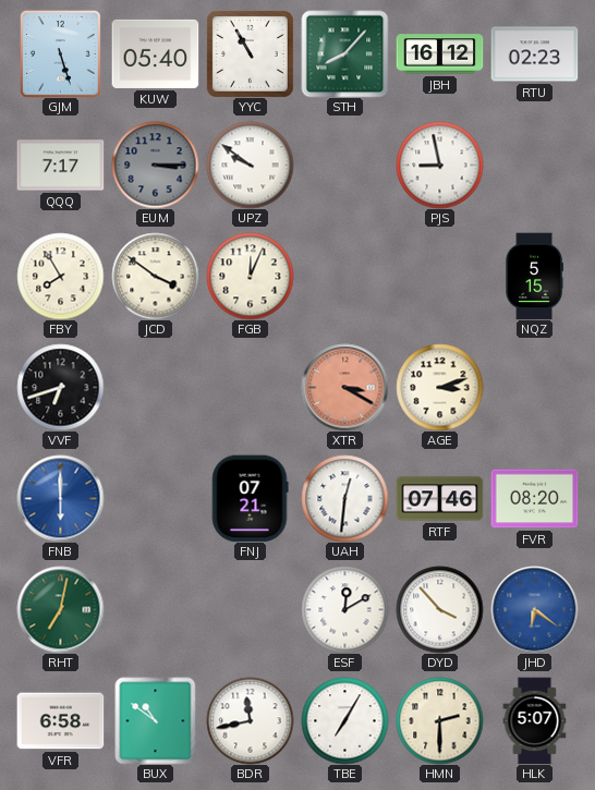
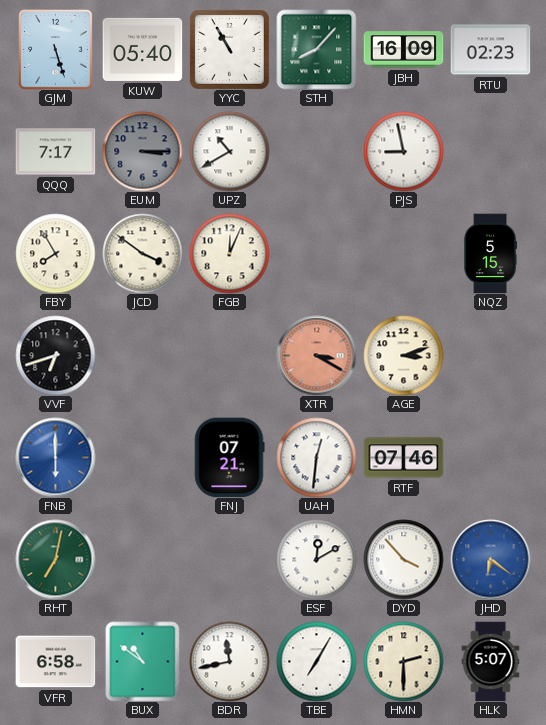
JBH: 16:12 -> 16:09
UPZ: 9:51 -> 10:40
FVR: 08:20 -> none
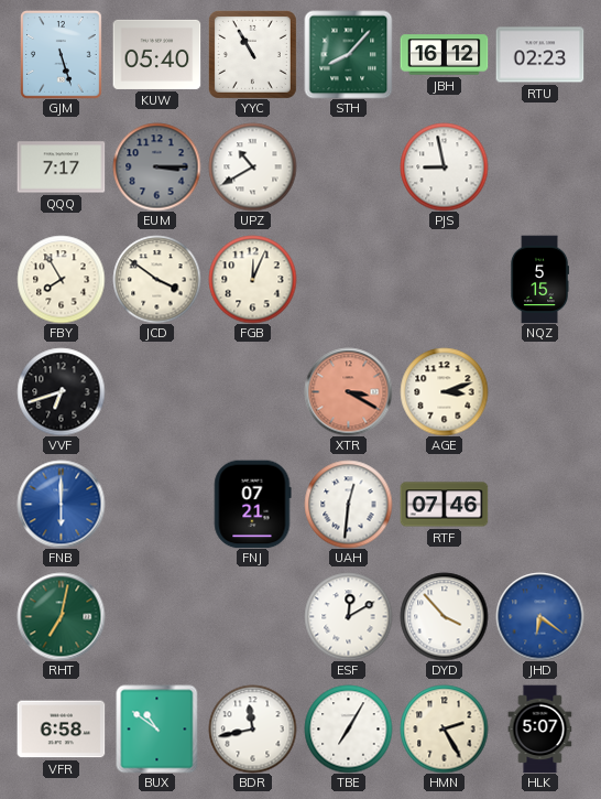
JBH: 16:09 -> 16:12
HMN: 2:30 -> 2:25
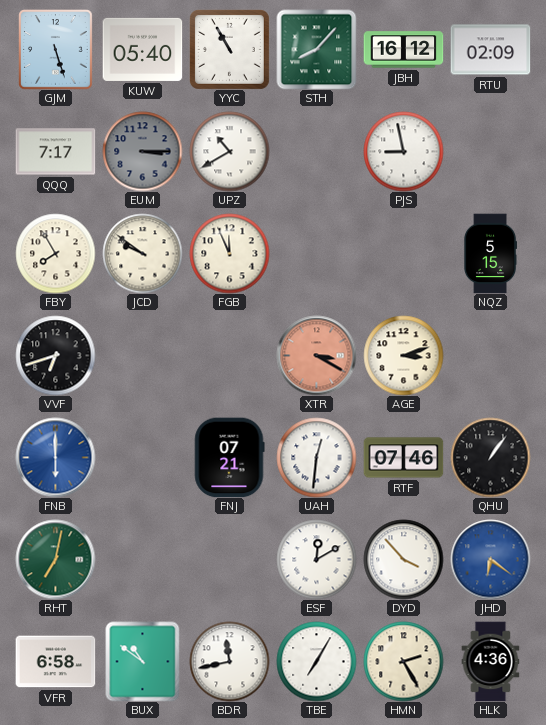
RTU: 02:23 -> 02:09
JCD: 3:51 -> 9:51
FGB: 12:04 -> 11:56
QHU: none -> 1:06
HLK: 5:07 -> 4:36
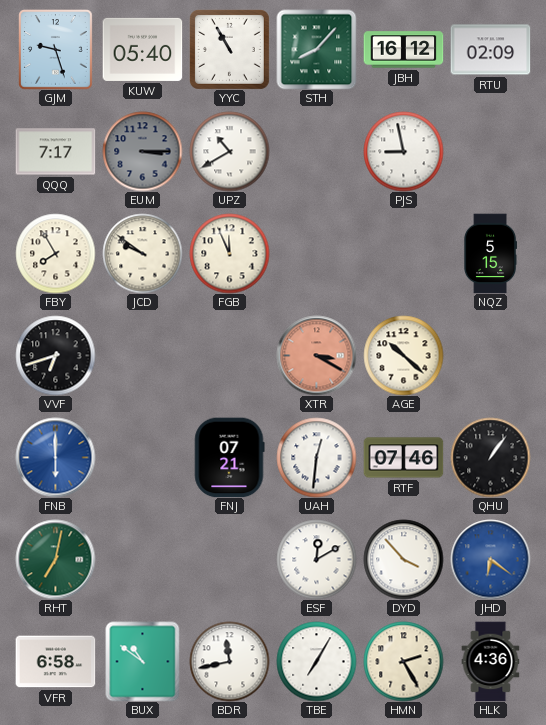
GJM: 5:27 -> 9:27
AGE: 3:12 -> 10:22
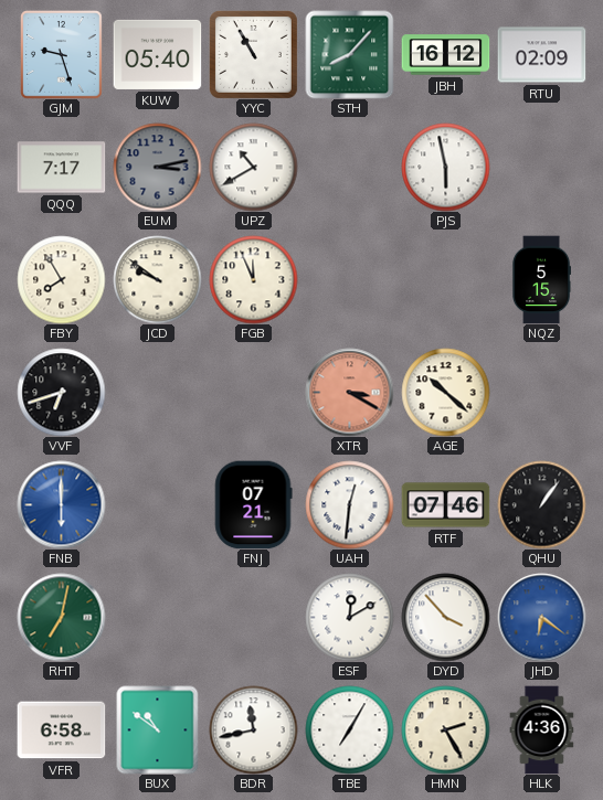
EUM: 3:15 -> 3:13
PJS: 8:58 -> 5:58
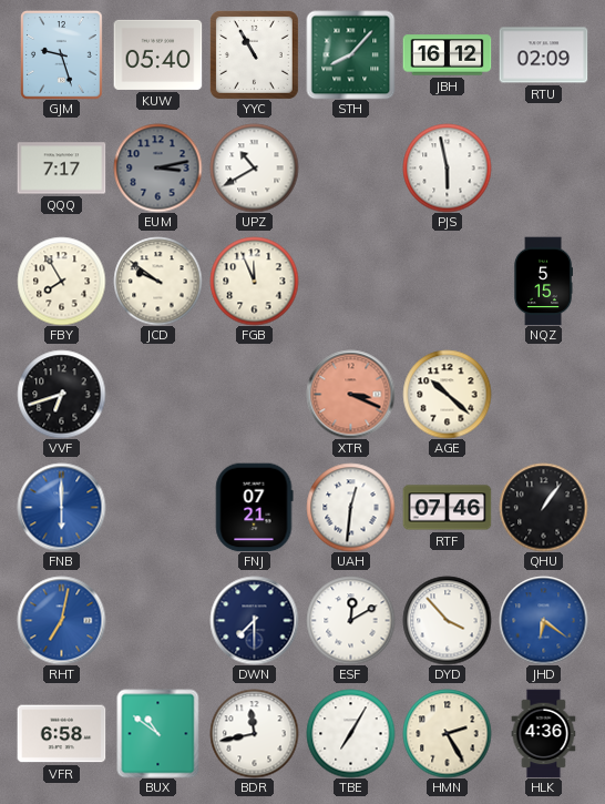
XTR: 3:20 -> 3:19
RHT dial: green -> blue
DWN: none -> 7:30
